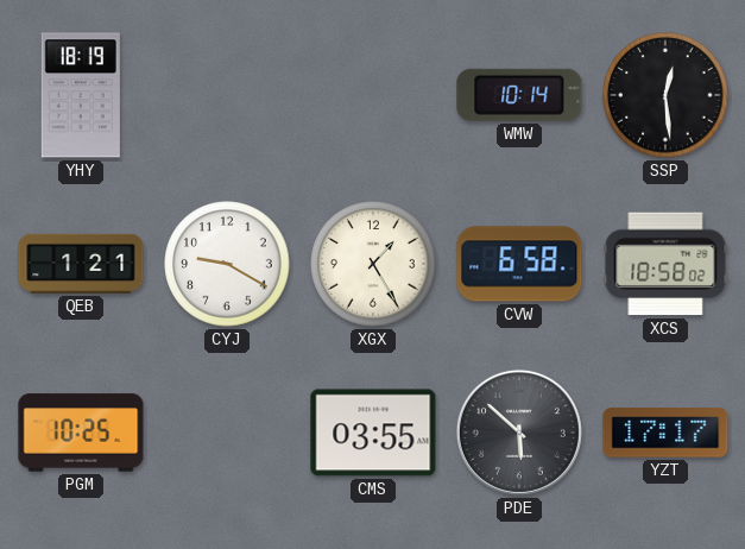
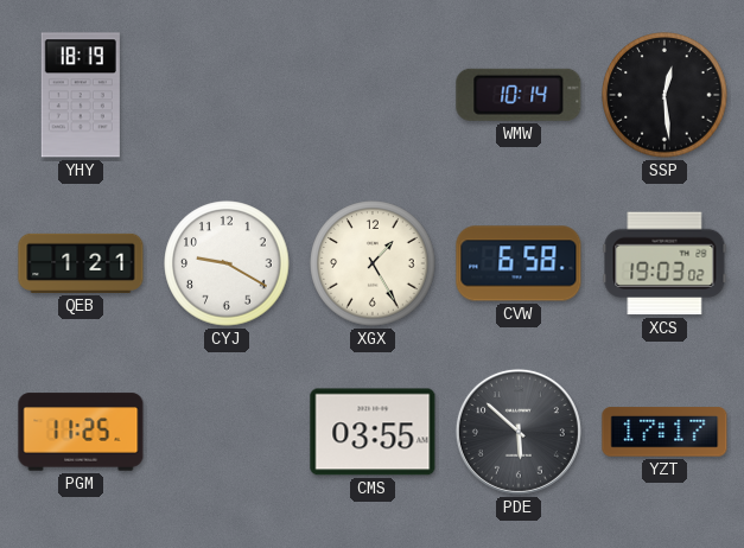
XCS: 18:58 -> 19:03
PGM: 10:25 -> 11:25
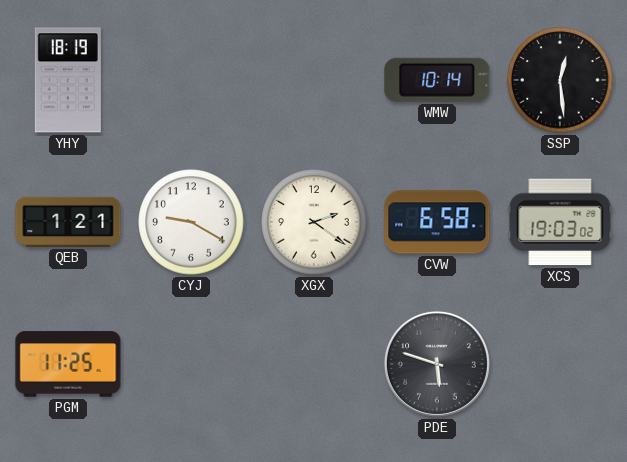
XGX: 1:25 -> 2:21
CMS: 03:55 -> none
PDE: 5:52 -> 5:48
YZT: 17:17 -> none
